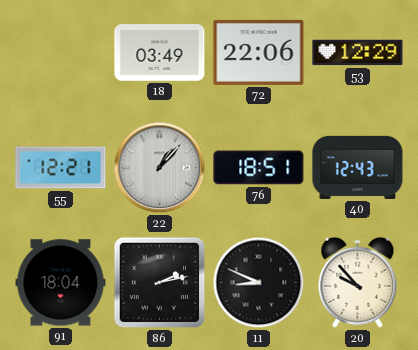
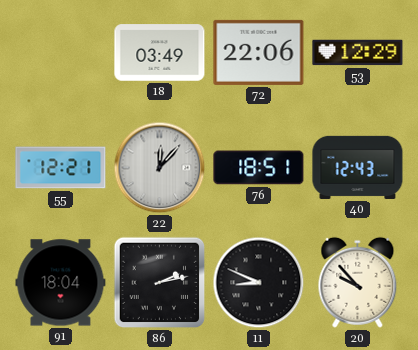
22: 1:07 -> 12:07
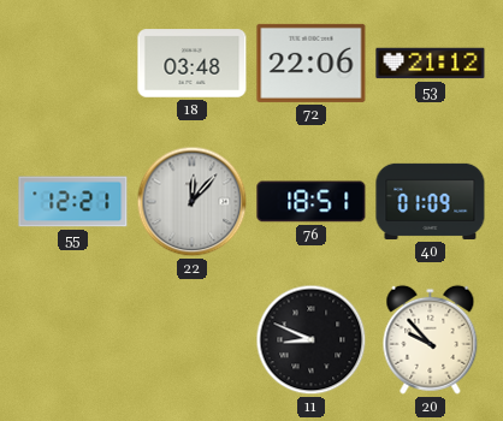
18: 03:49 -> 03:48
53: 12:29 -> 21:12
40: 12:43 -> 01:09
91: 18:04 -> none
86: 2:13 -> none
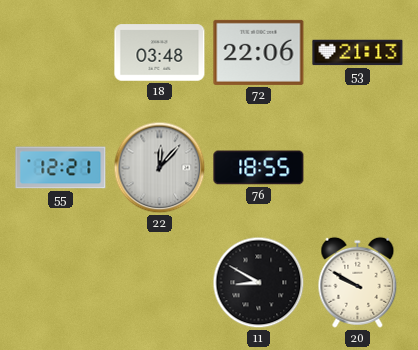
53: 21:12 -> 21:13
76: 18:51 -> 18:55
40: 01:09 -> none
11: 8:49 -> 8:50
20: 9:53 -> 9:50
